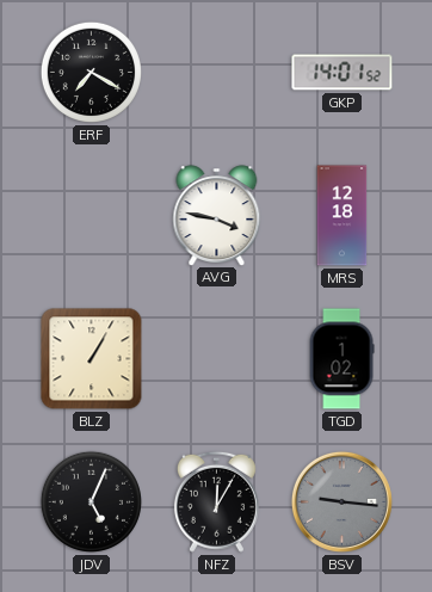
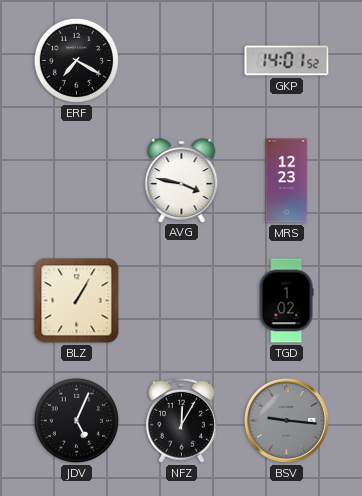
MRS: 12:18 -> 12:23
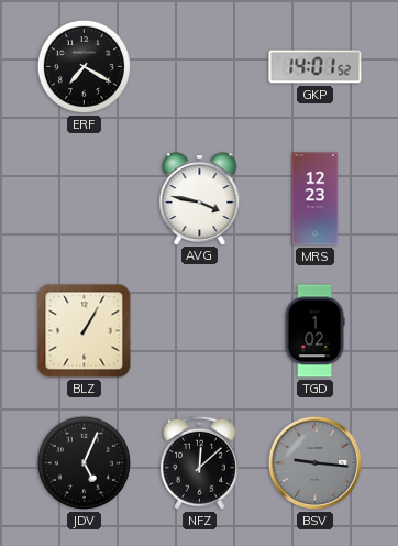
NFZ: 12:05 -> 12:08
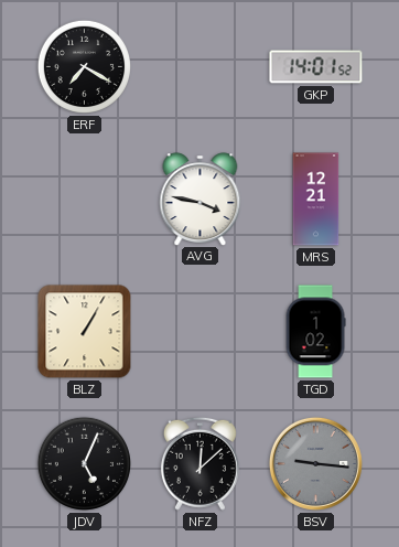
MRS: 12:23 -> 12:21
